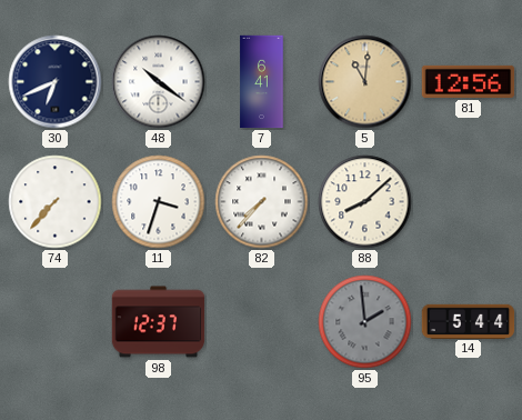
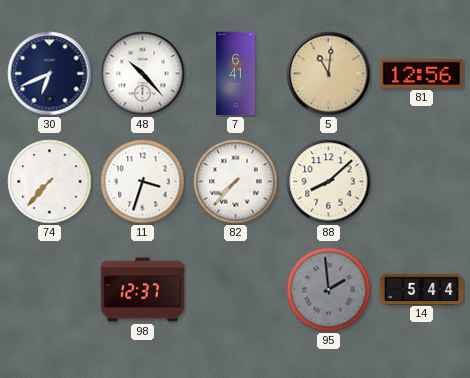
48: 10:21 -> 10:23
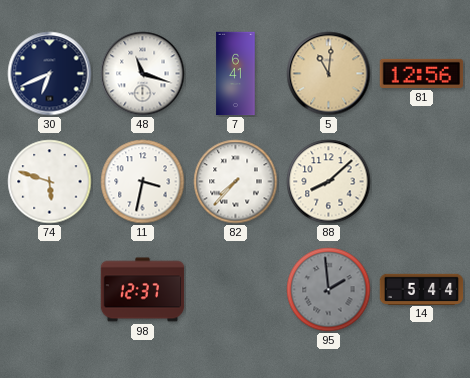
48: 10:23 -> 11:18
74: 7:37 -> 5:48
11: 3:33 -> 3:32
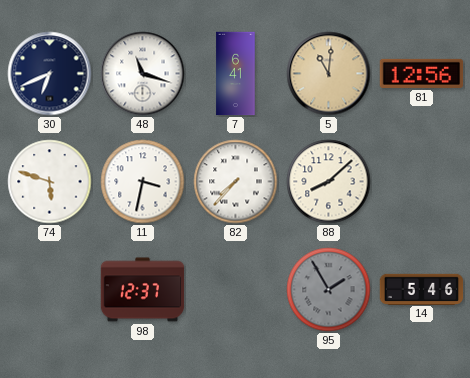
95: 1:59 -> 1:55
14: 5:44 -> 5:46
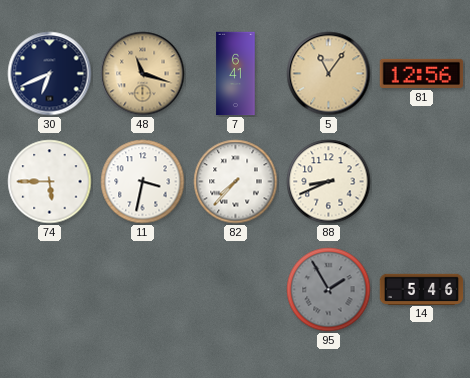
48 dial: white -> champagne
5: 11:01 -> 11:06
74: 5:48 -> 5:45
88: 8:08 -> 8:41
98: 12:37 -> none
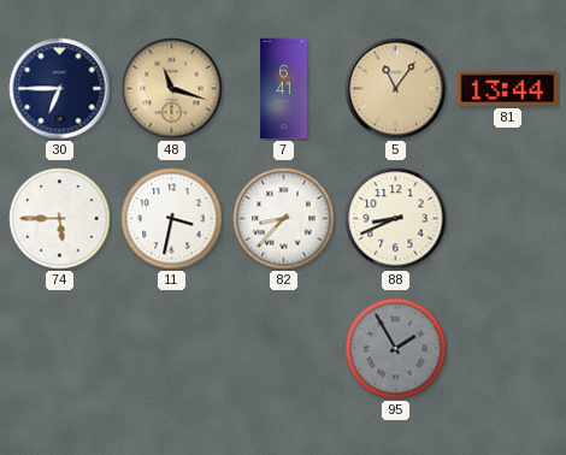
30: 6:41 -> 6:45
81: 12:56 -> 13:44
82: 7:37 -> 8:37
14: 5:46 -> none
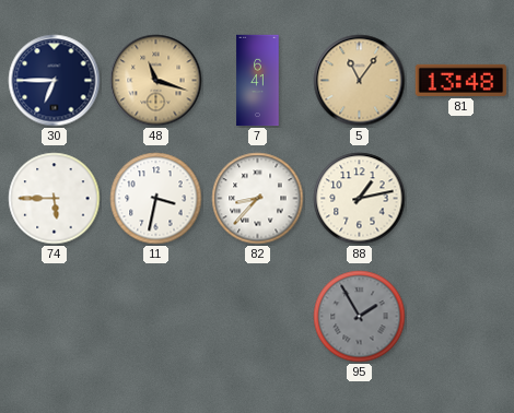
81: 13:44 -> 13:48
88: 8:41 -> 1:13
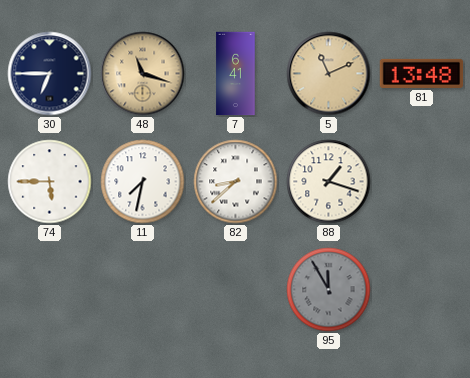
5: 11:06 -> 11:11
11: 3:32 -> 7:32
82: 8:37 -> 8:38
88: 1:13 -> 1:18
95: 1:55 -> 11:55
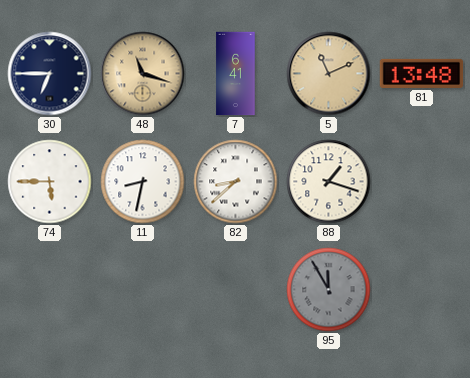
11: 7:32 -> 8:32
